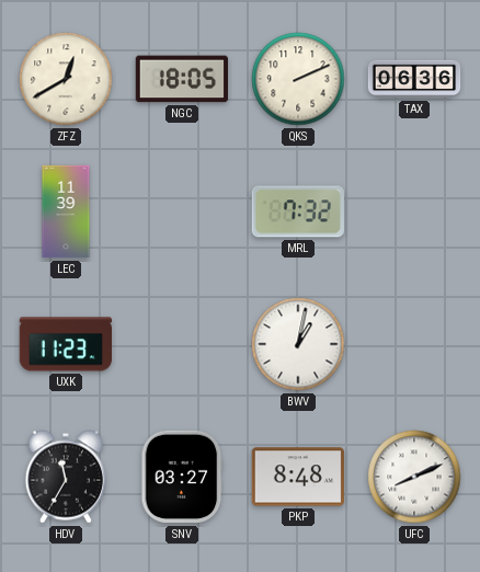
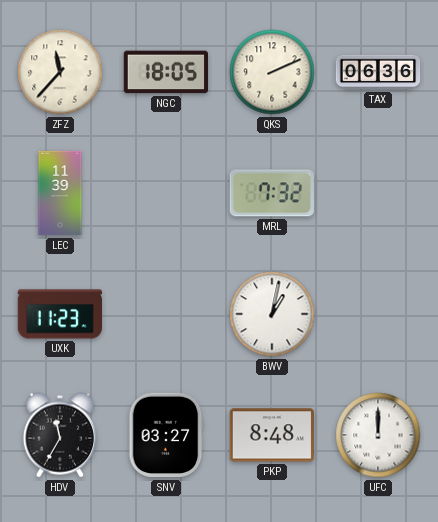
ZFZ: 12:40 -> 11:37
UFC: 8:11 -> 12:00
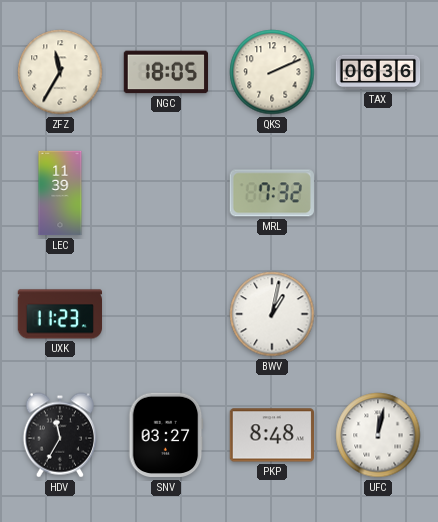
ZFZ: 11:37 -> 11:35
UFC: 12:00 -> 12:02
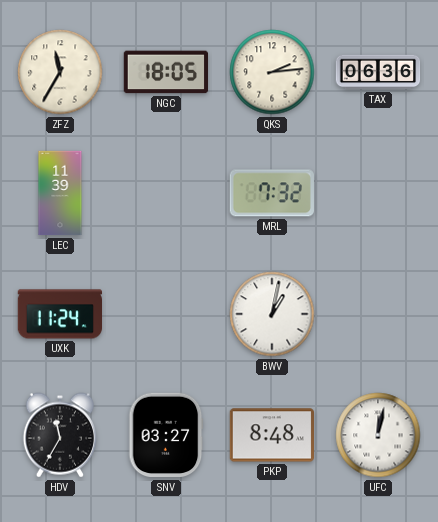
QKS: 2:11 -> 2:14
UXK: 11:23 -> 11:24
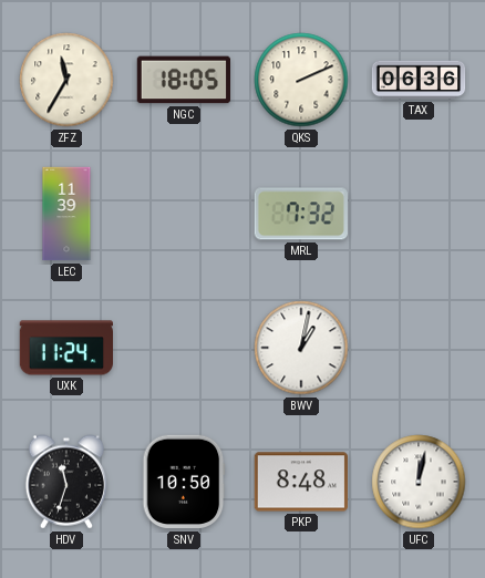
QKS: 2:14 -> 2:11
HDV: 11:35 -> 11:33
SNV: 03:27 -> 10:50
